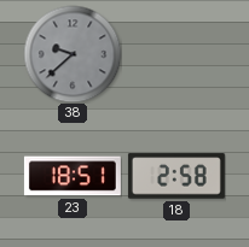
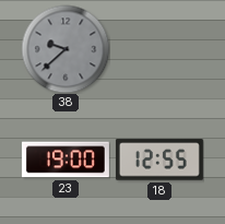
23: 18:51 -> 19:00
18: 2:58 -> 12:55
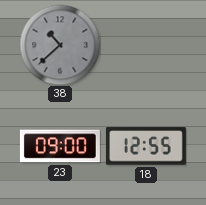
38: 9:38 -> 10:38
23: 19:00 -> 09:00
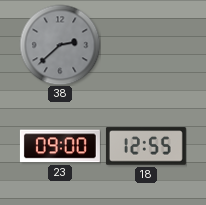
38: 10:38 -> 2:38
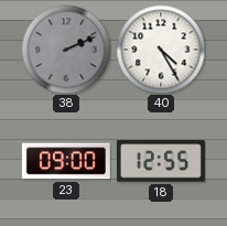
38: 2:38 -> 2:11
40: none -> 4:25
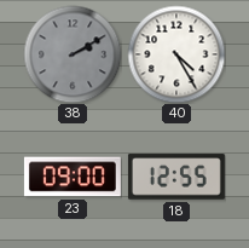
38: 2:11 -> 2:10
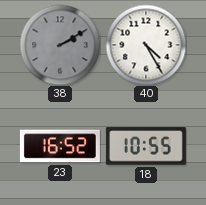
23: 09:00 -> 16:52
18: 12:55 -> 10:55
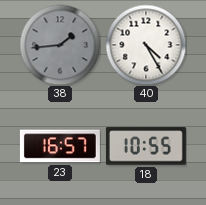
38: 2:10 -> 1:44
23: 16:52 -> 16:57
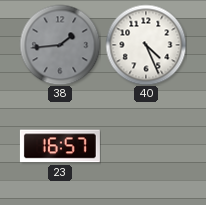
40: 4:25 -> 4:26
18: 10:55 -> none
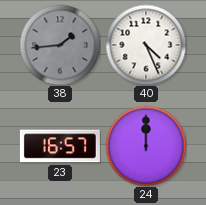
24: none -> 12:00
